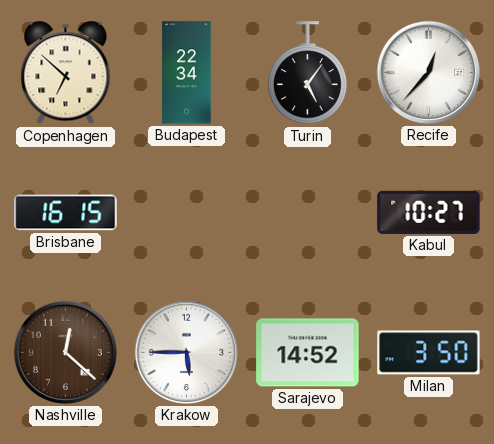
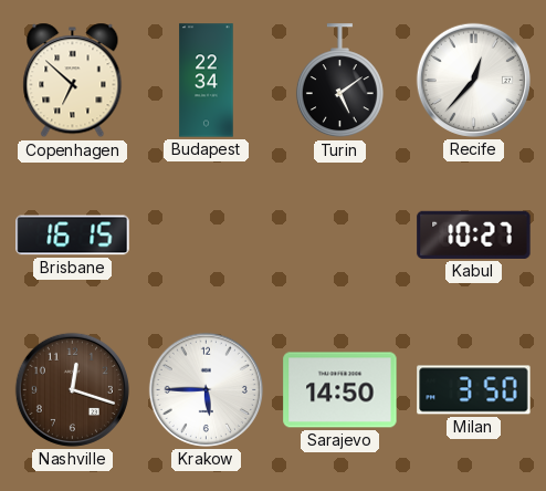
Turin: 5:06 -> 5:09
Nashville: 12:22 -> 12:18
Sarajevo: 14:52 -> 14:50
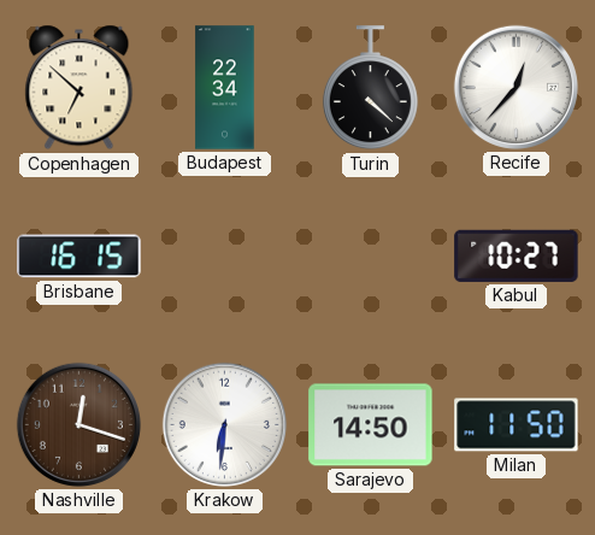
Turin: 5:09 -> 4:22
Krakow: 5:45 -> 6:31
Milan: 3:50 -> 11:50
